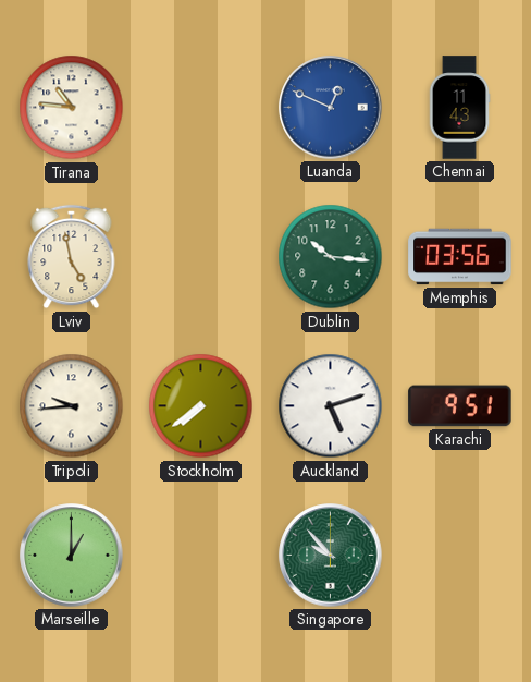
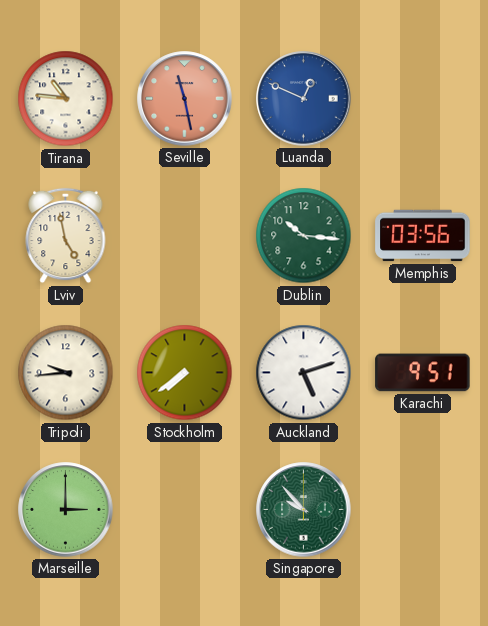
Seville: none -> 11:28
Chennai: 11:43 -> none
Marseille: 1:00 -> 3:00
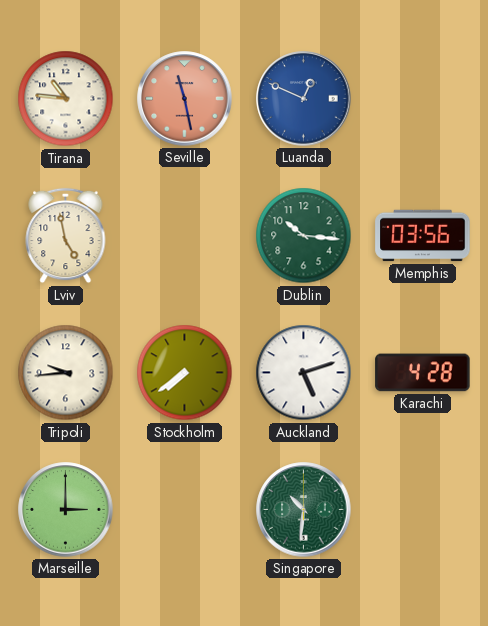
Karachi: 9:51 -> 4:28
Singapore: 9:53 -> 10:31
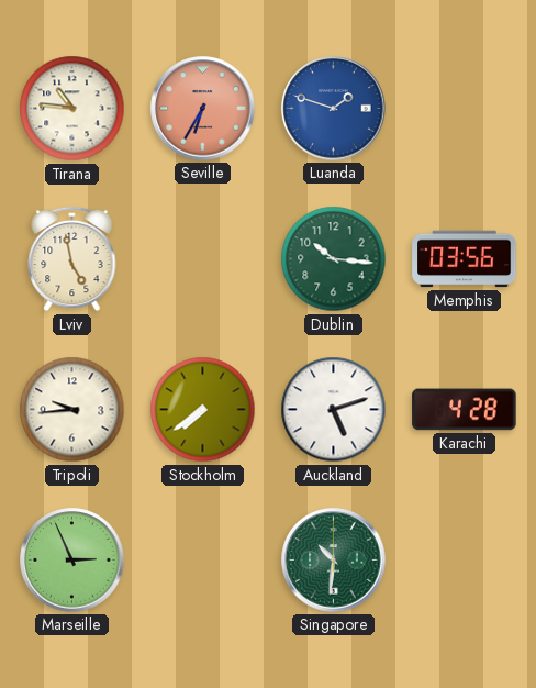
Seville: 11:28 -> 6:35
Luanda: 12:49 -> 1:48
Marseille: 3:00 -> 2:56
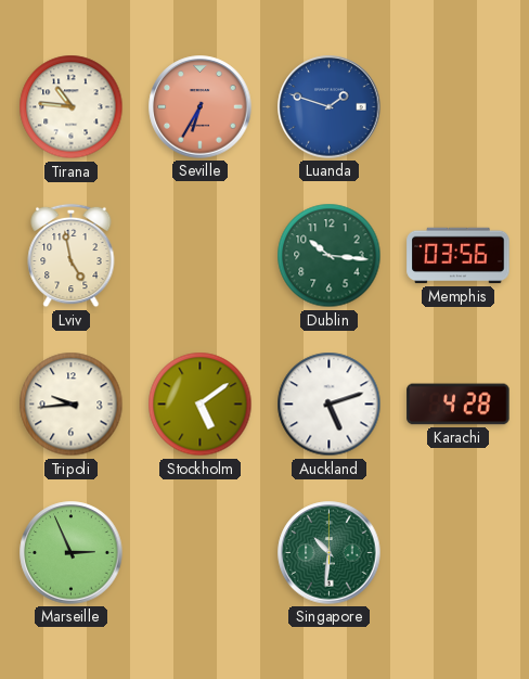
Stockholm: 7:39 -> 5:09
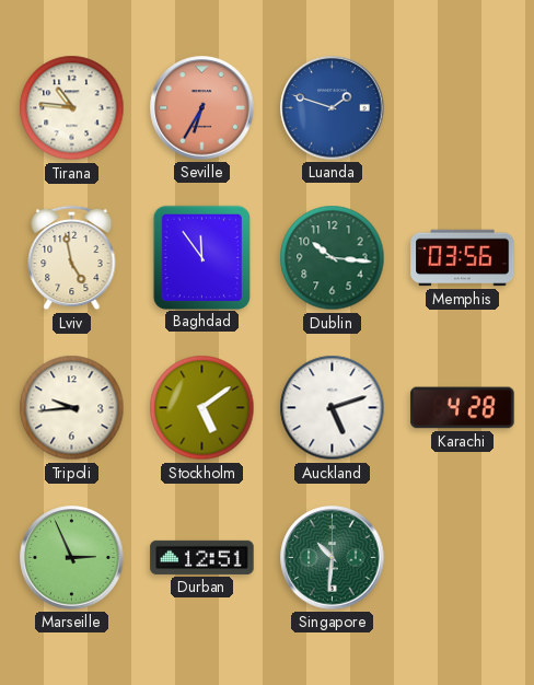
Baghdad: none -> 11:54
Durban: none -> 12:51
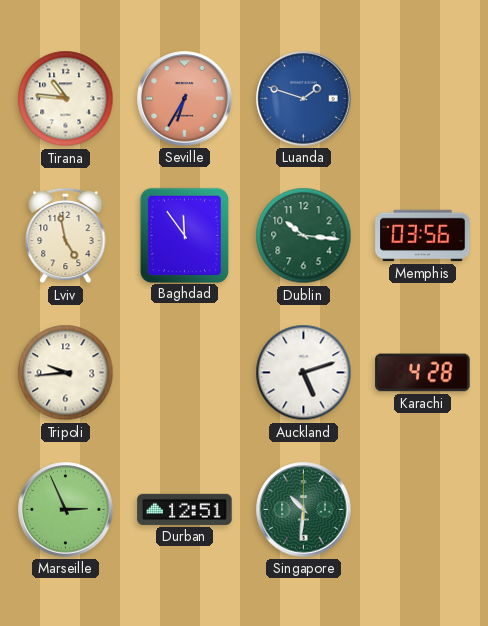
Stockholm: 5:09 -> none
